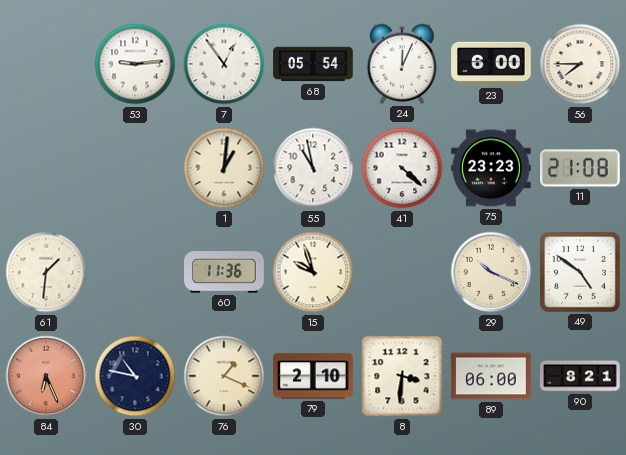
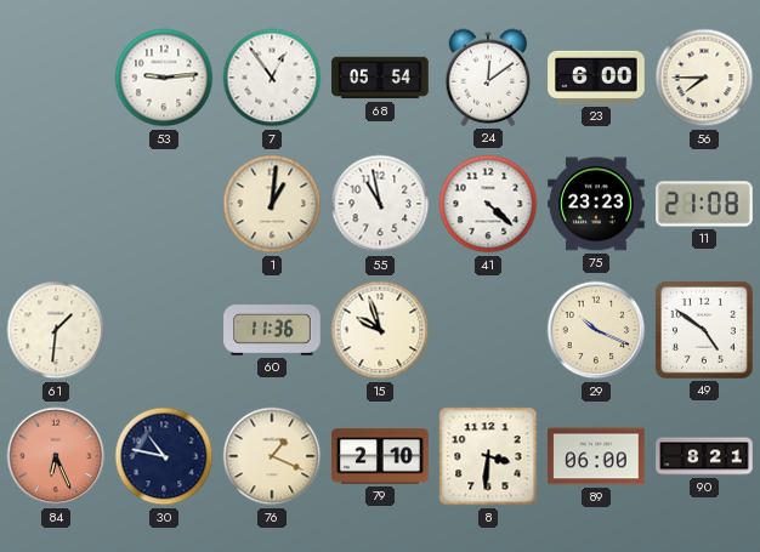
24: 12:04 -> 12:09
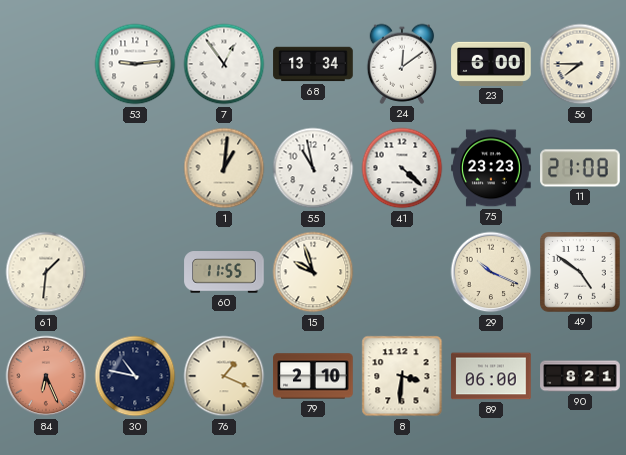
68: 05:54 -> 13:34
60: 11:36 -> 11:55
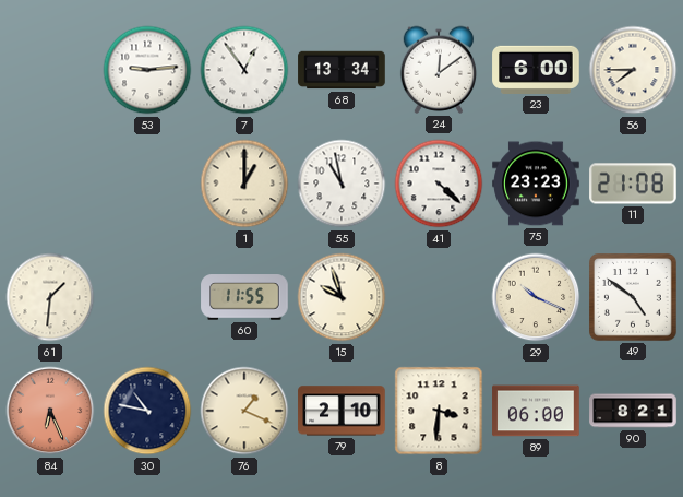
1: 1:01 -> 1:00
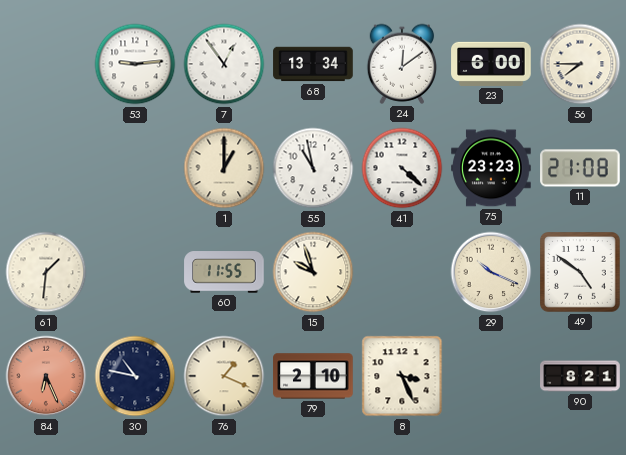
8: 3:31 -> 3:26
89: 06:00 -> none
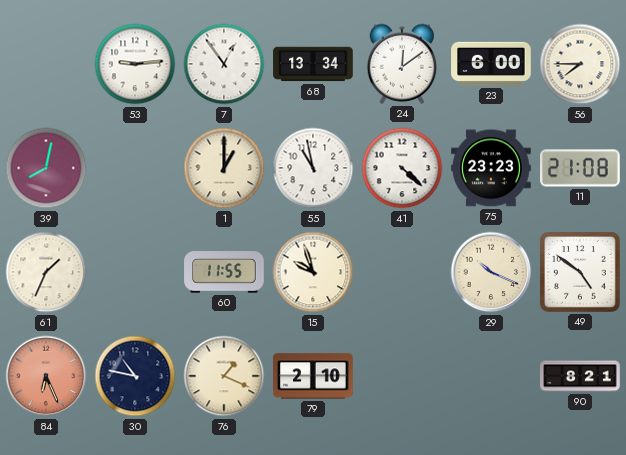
39: none -> 8:02
61: 1:31 -> 1:34
8: 3:26 -> none
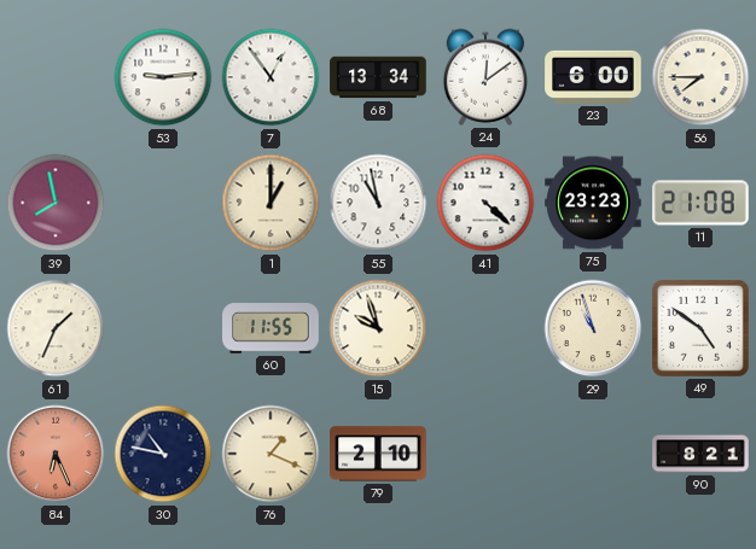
39: 8:02 -> 7:58
29: 10:19 -> 10:57
